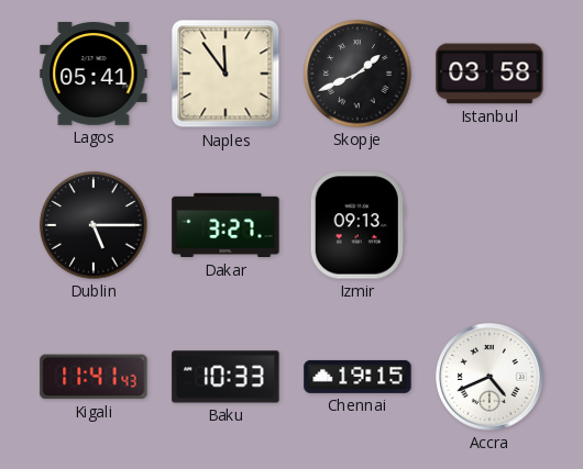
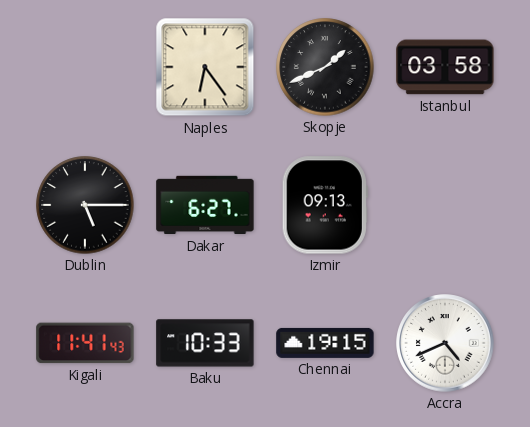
Lagos: 05:41 -> none
Naples: 11:54 -> 6:24
Dakar: 3:27 -> 6:27
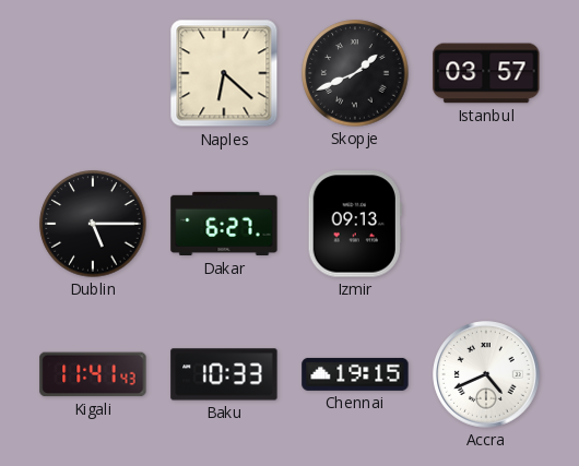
Naples: 6:24 -> 6:22
Istanbul: 03:58 -> 03:57
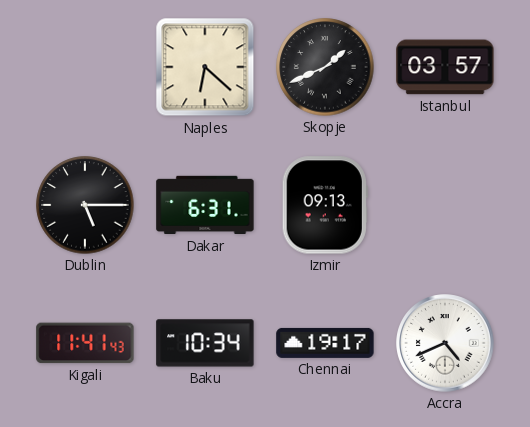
Dakar: 6:27 -> 6:31
Baku: 10:33 -> 10:34
Chennai: 19:15 -> 19:17
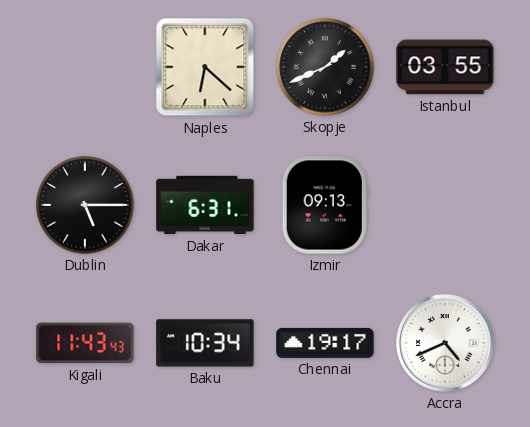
Istanbul: 03:57 -> 03:55
Kigali: 11:41 -> 11:43
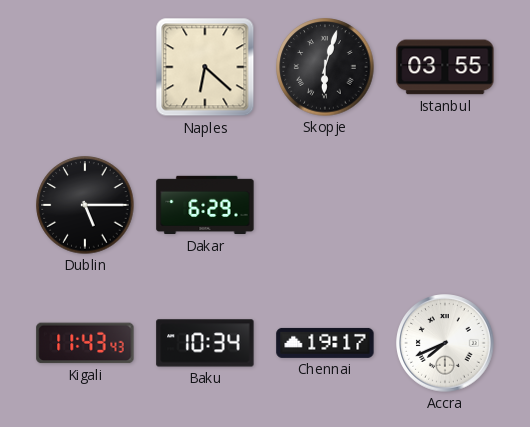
Skopje: 1:41 -> 6:03
Dakar: 6:31 -> 6:29
Izmir: 09:13 -> none
Accra: 4:41 -> 7:41
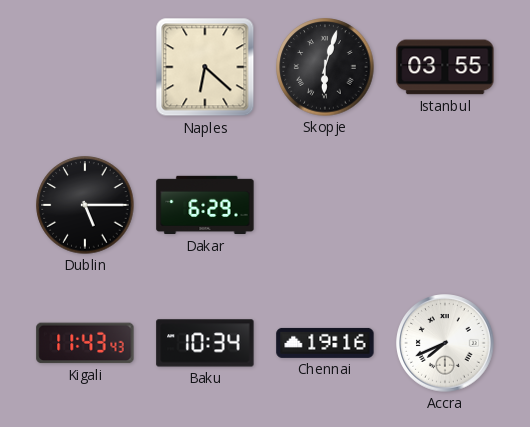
Chennai: 19:17 -> 19:16
